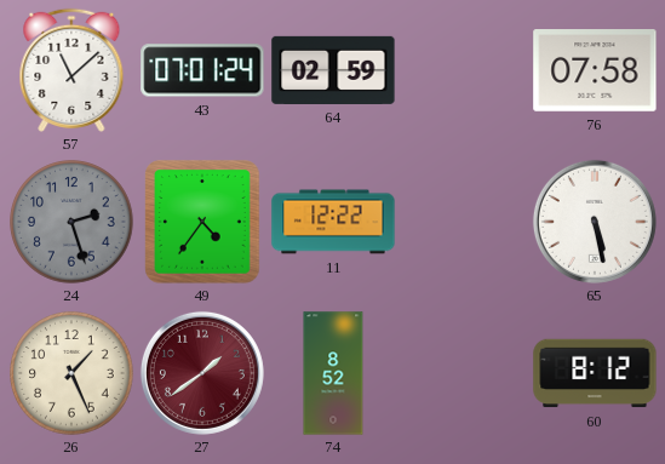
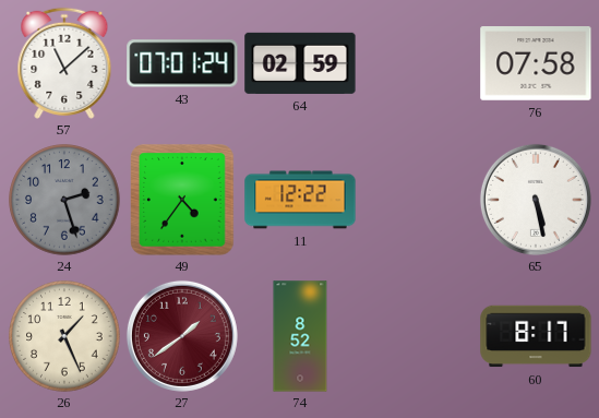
60: 8:12 -> 8:17
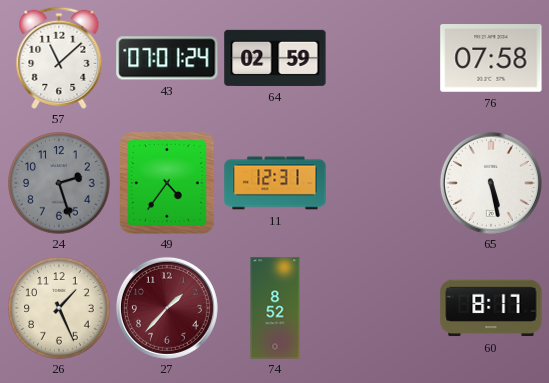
11: 12:22 -> 12:31
27: 1:39 -> 1:37
